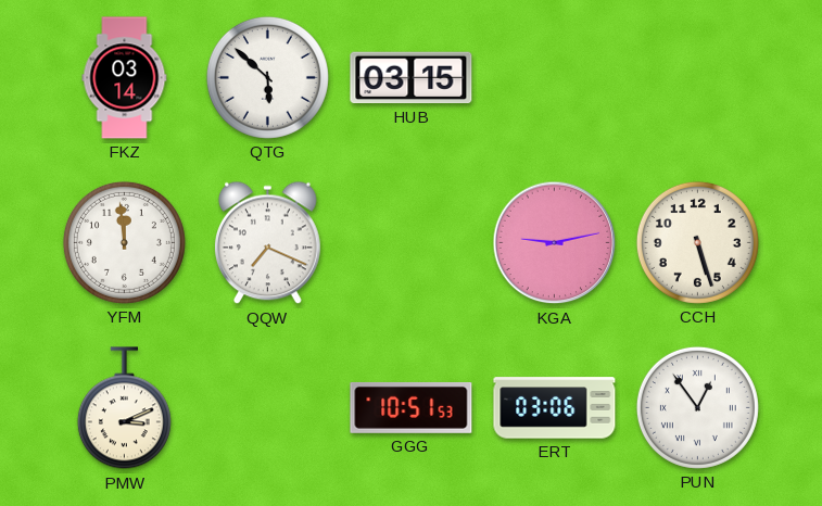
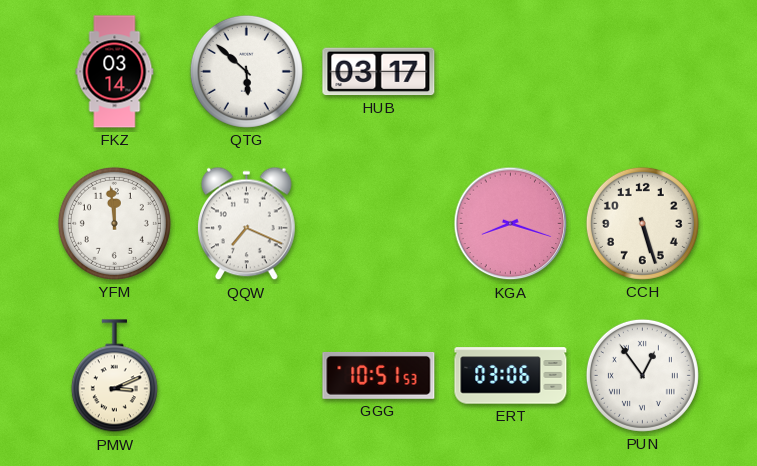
HUB: 03:15 -> 03:17
KGA: 9:13 -> 8:18
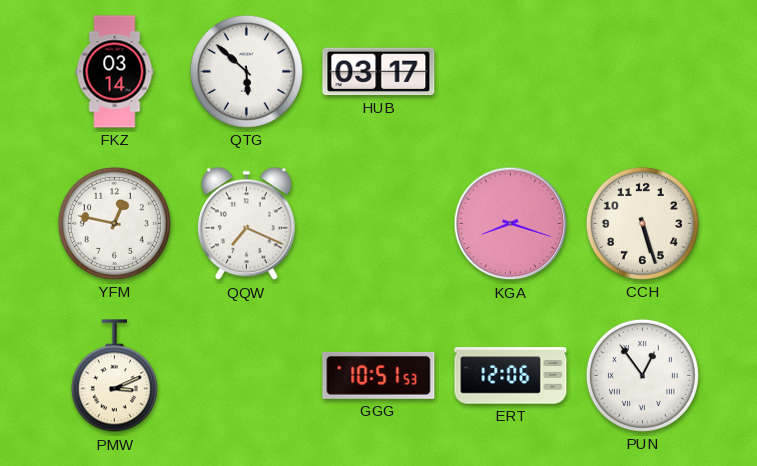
YFM: 11:59 -> 12:47
ERT: 03:06 -> 12:06
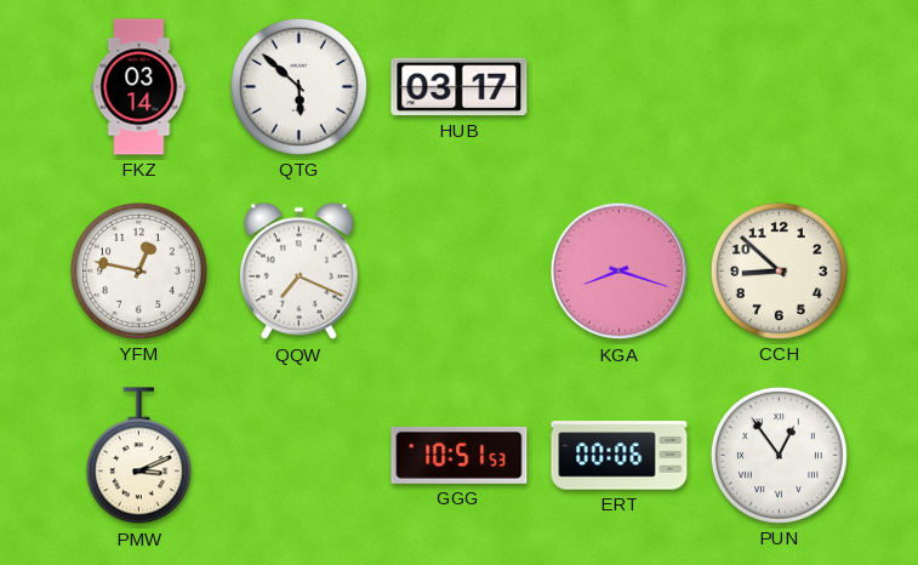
CCH: 5:27 -> 8:52
ERT: 12:06 -> 00:06
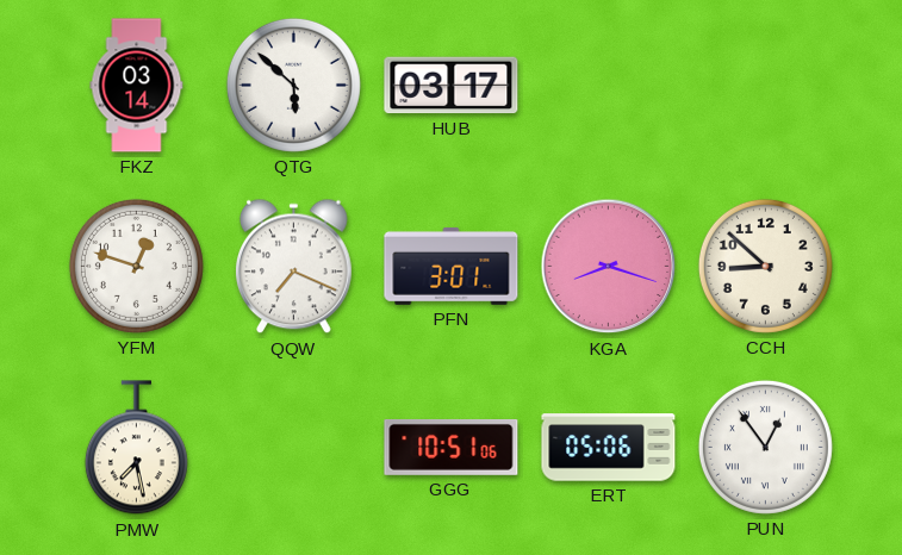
YFM: 12:47 -> 12:48
PFN: none -> 3:01
PMW: 3:11 -> 7:28
GGG: 10:51:53 -> 10:51:06
ERT: 00:06 -> 05:06
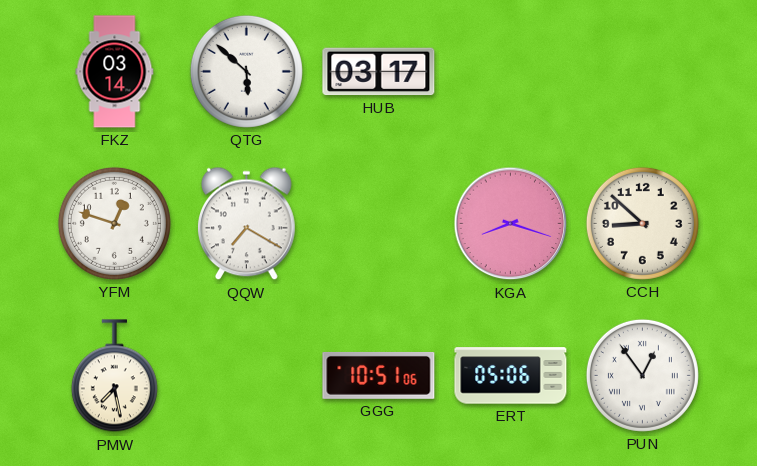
QQW: 7:19 -> 7:20
PFN: 3:01 -> none
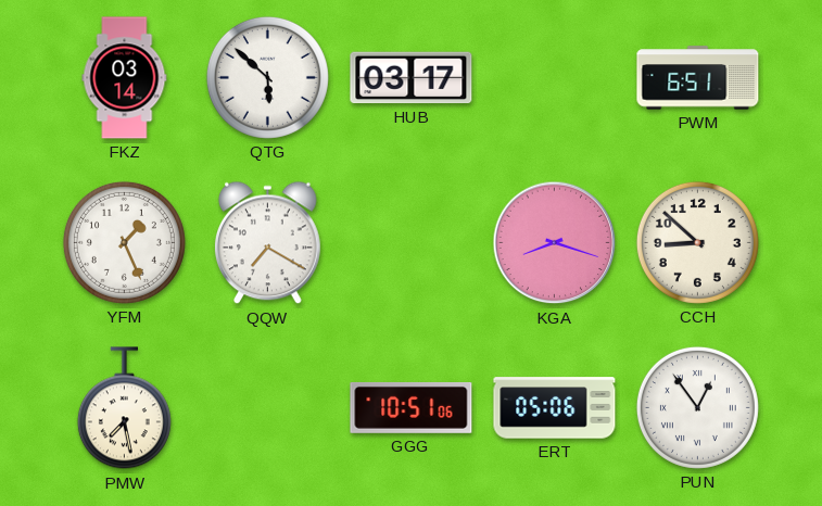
PWM: none -> 6:51
YFM: 12:48 -> 1:26
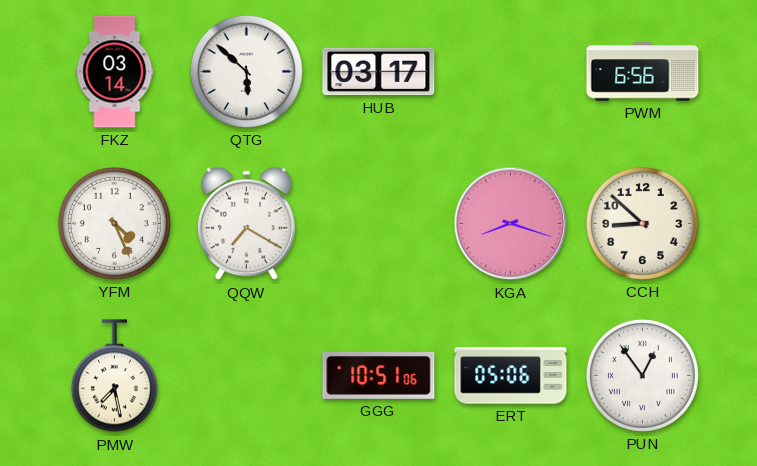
PWM: 6:51 -> 6:56
YFM: 1:26 -> 4:26
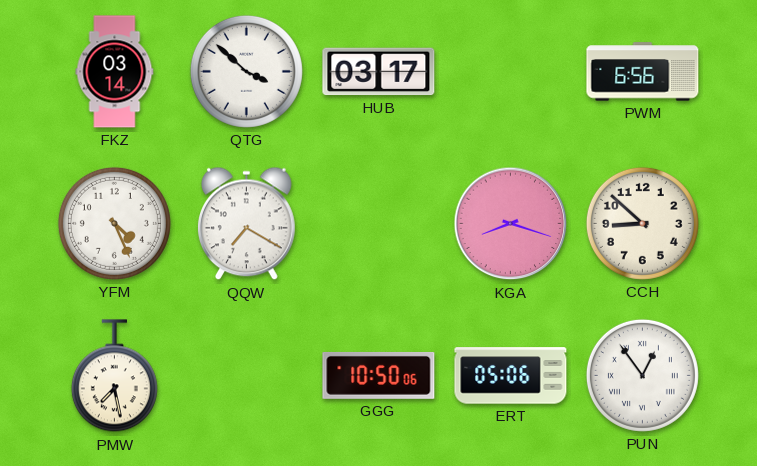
QTG: 5:52 -> 3:52
GGG: 10:51 -> 10:50
